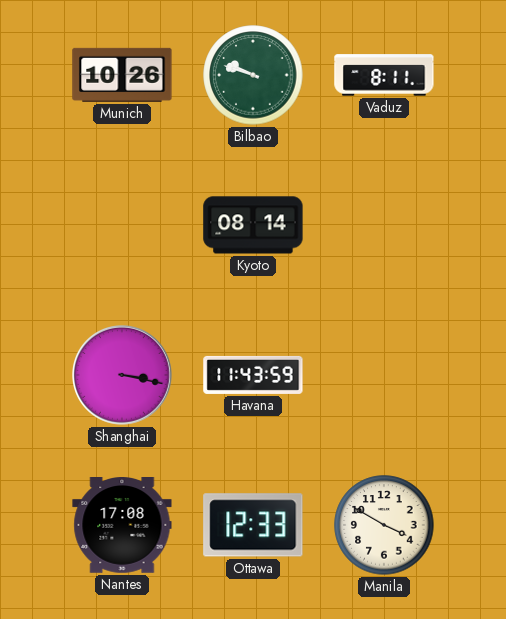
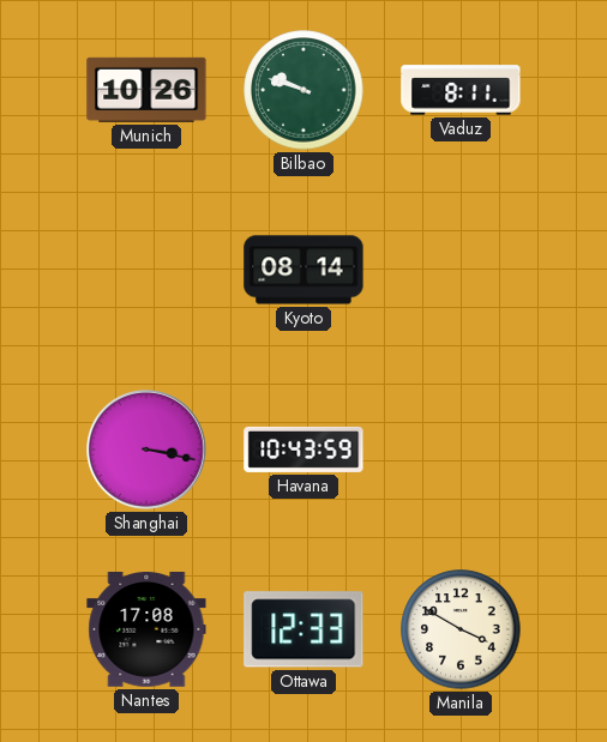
Havana: 11:43 -> 10:43
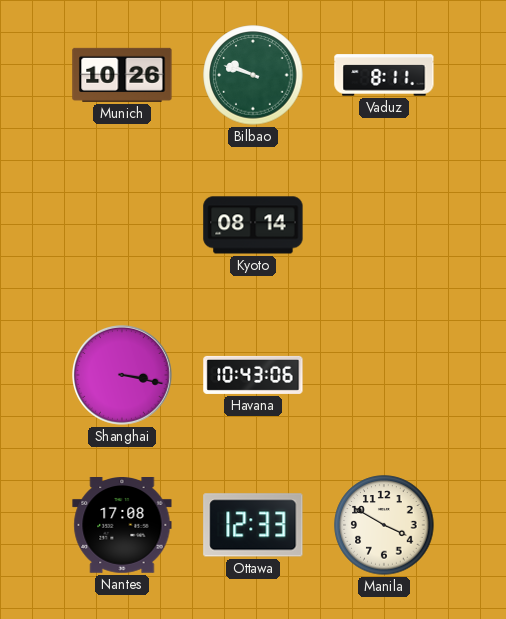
Havana: 10:43:59 -> 10:43:06
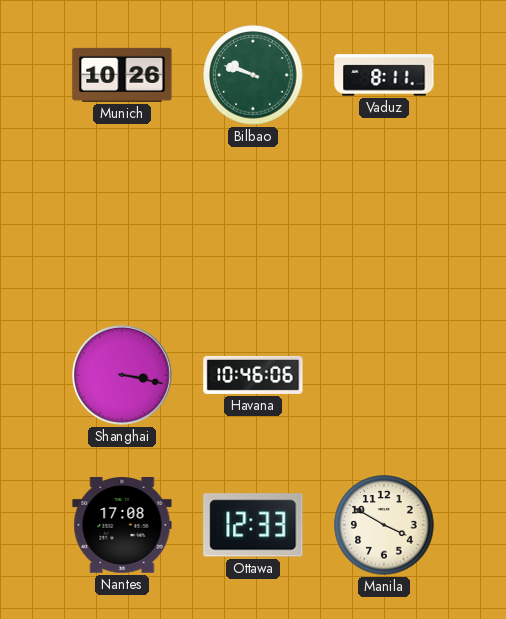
Kyoto: 08:14 -> none
Havana: 10:43 -> 10:46
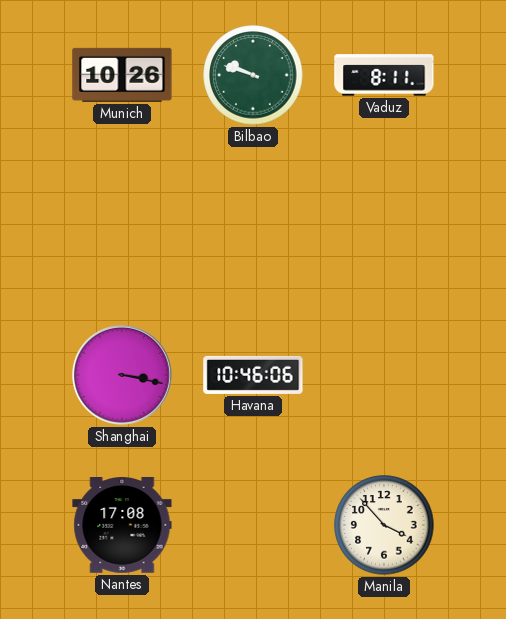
Ottawa: 12:33 -> none
Manila: 3:50 -> 3:53
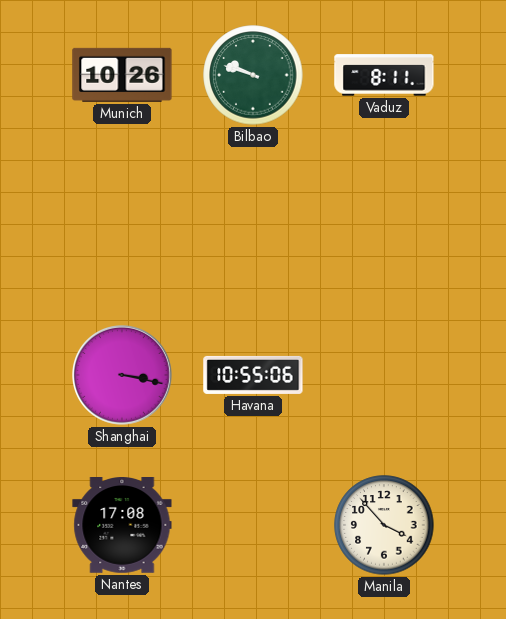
Havana: 10:46 -> 10:55
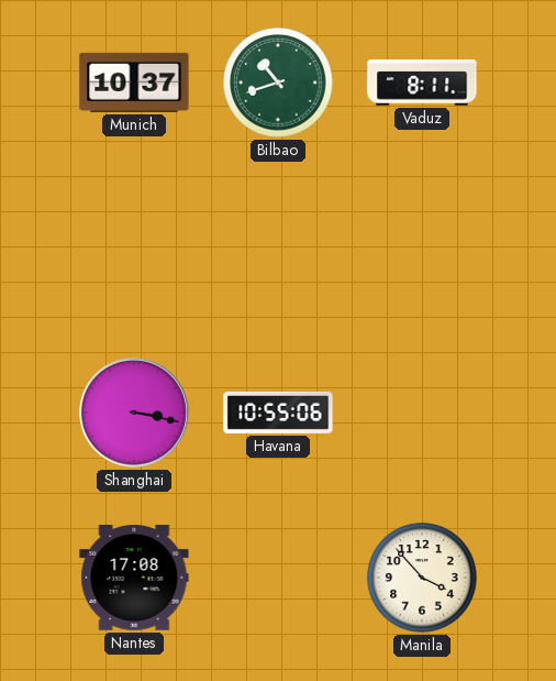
Munich: 10:26 -> 10:37
Bilbao: 9:48 -> 10:42
